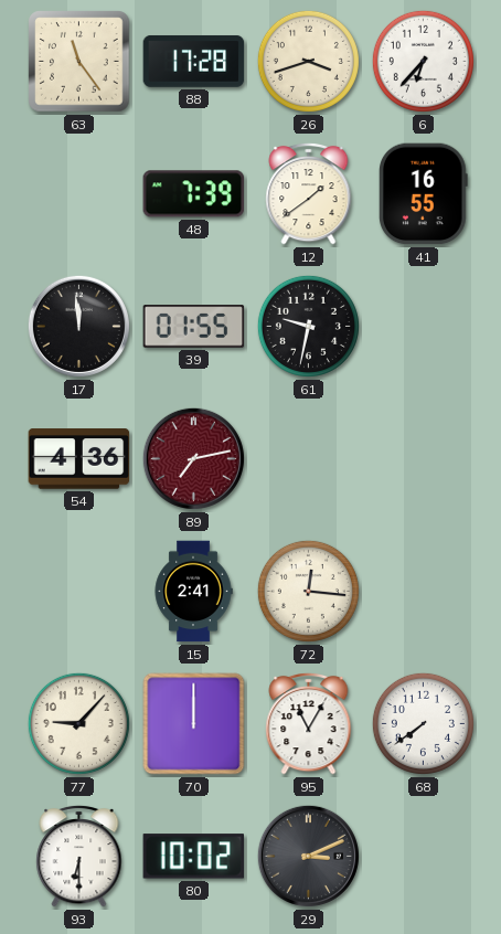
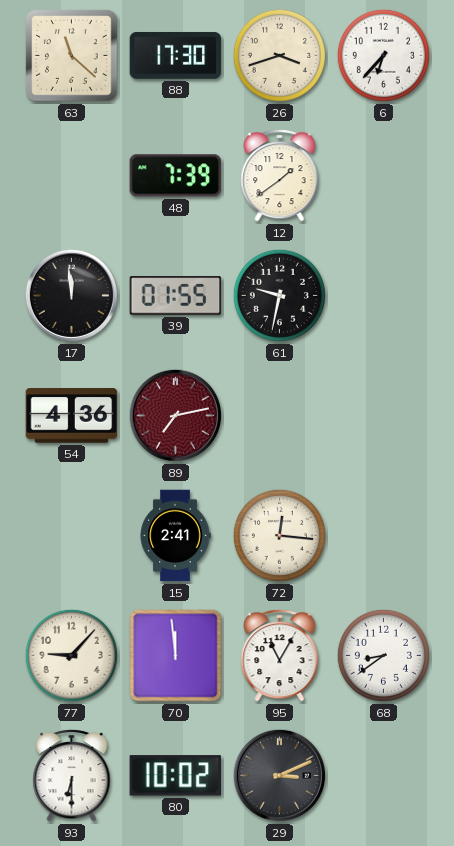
63: 11:24 -> 11:22
88: 17:28 -> 17:30
41: 16:55 -> none
70: 12:00 -> 11:59
68: 7:39 -> 8:39
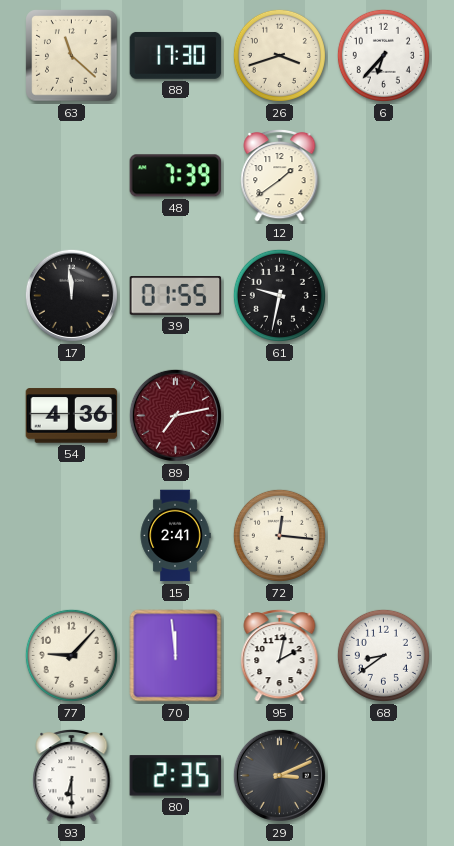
95: 11:05 -> 2:02
80: 10:02 -> 2:35
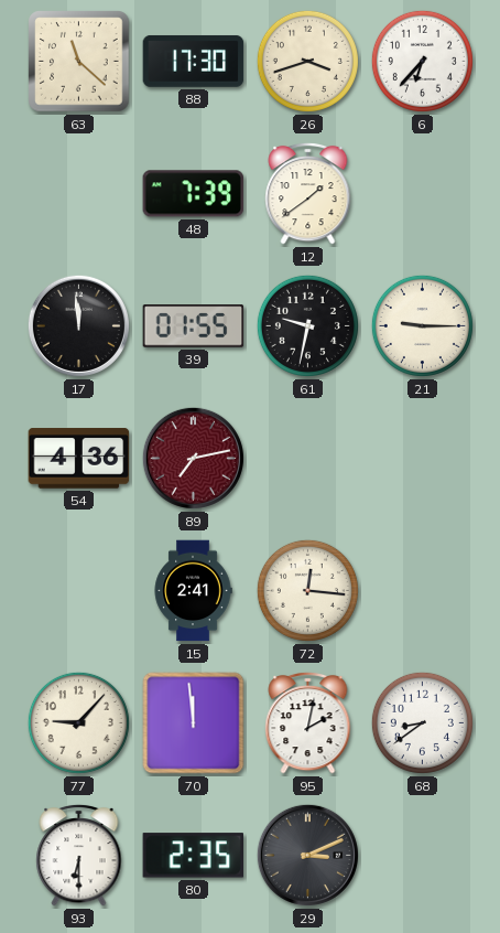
21: none -> 9:15
